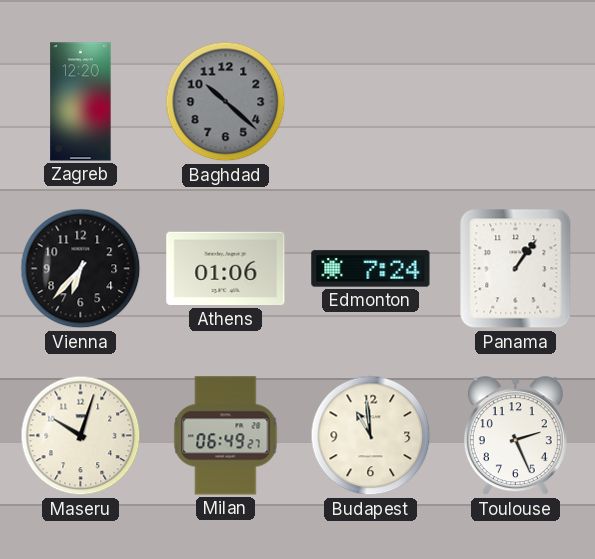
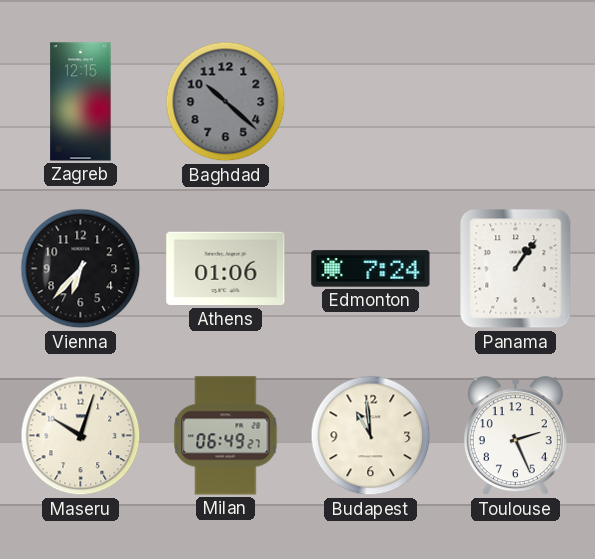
Zagreb: 12:20 -> 12:15
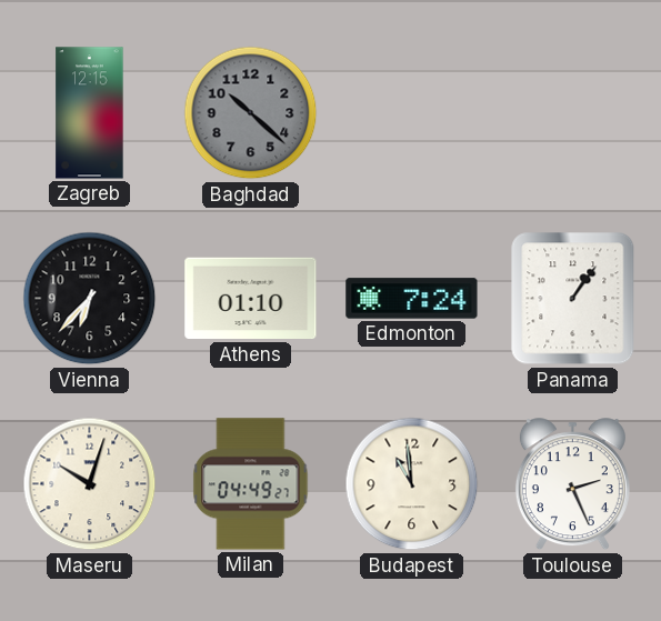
Athens: 01:06 -> 01:10
Milan: 06:49 -> 04:49
